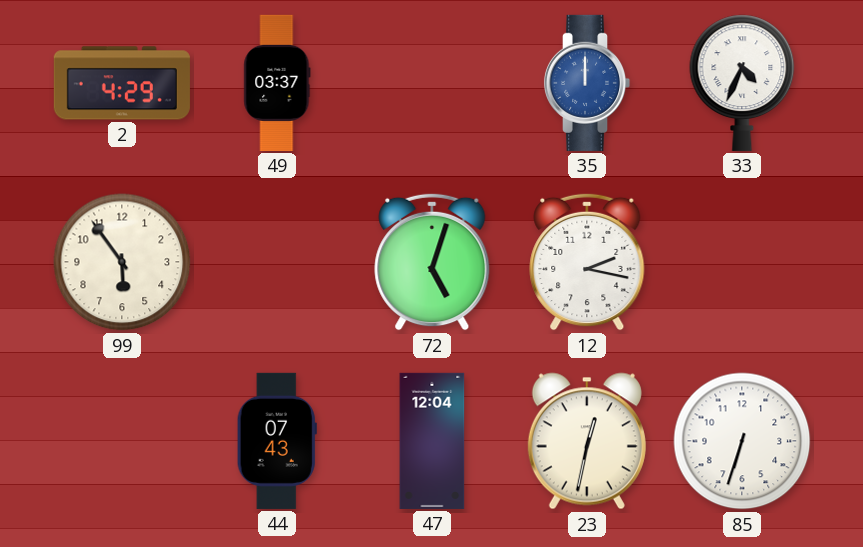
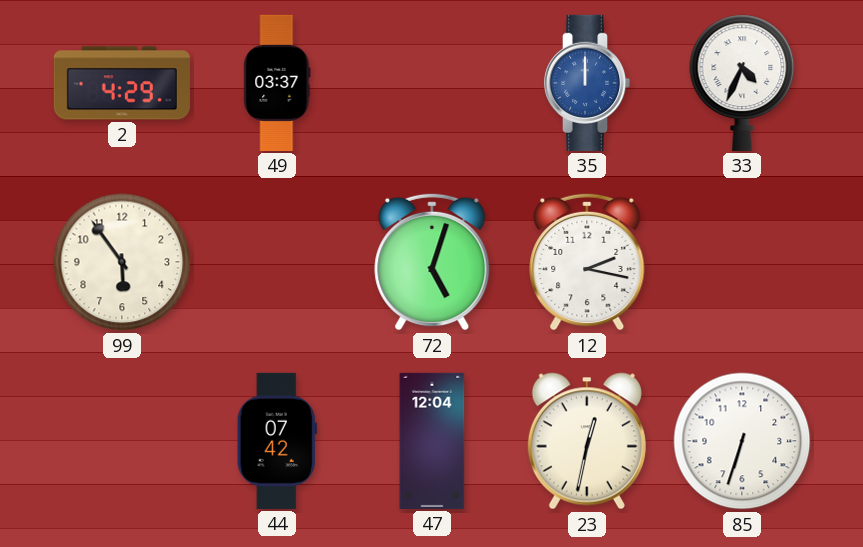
44: 07:43 -> 07:42
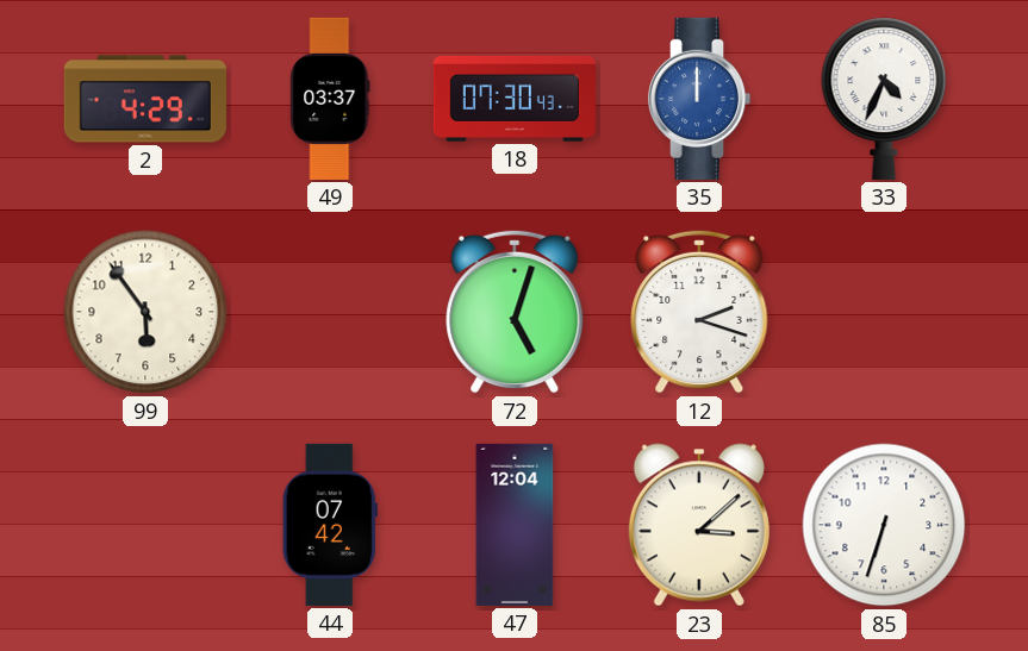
18: none -> 07:30
12: 2:17 -> 2:18
23: 12:32 -> 3:08
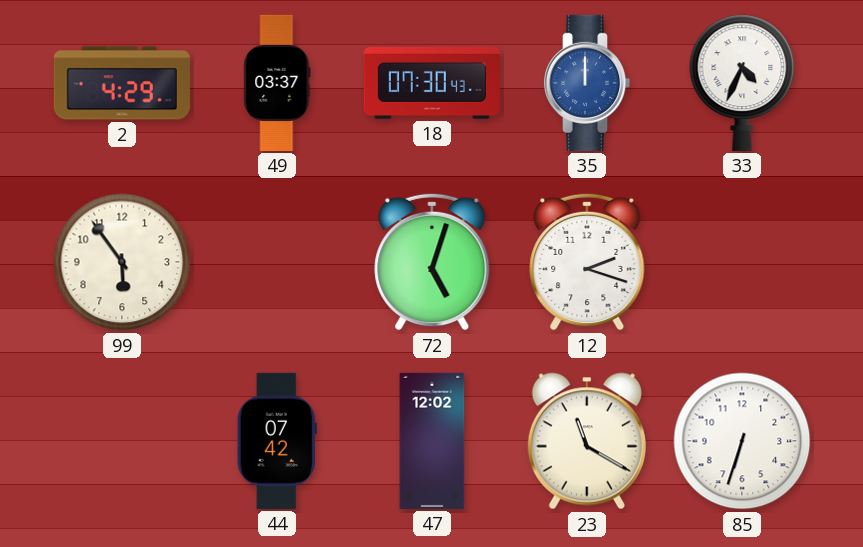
47: 12:04 -> 12:02
23: 3:08 -> 11:20
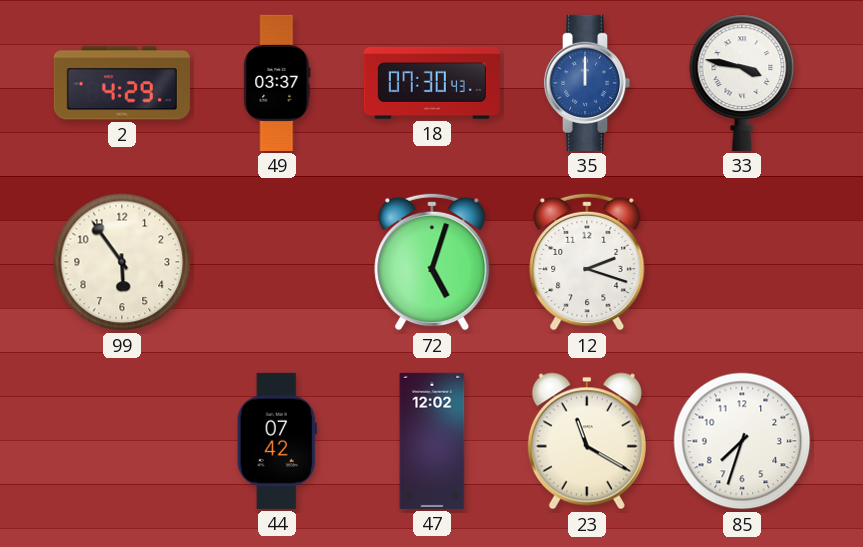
33: 4:34 -> 3:47
85: 6:33 -> 7:33
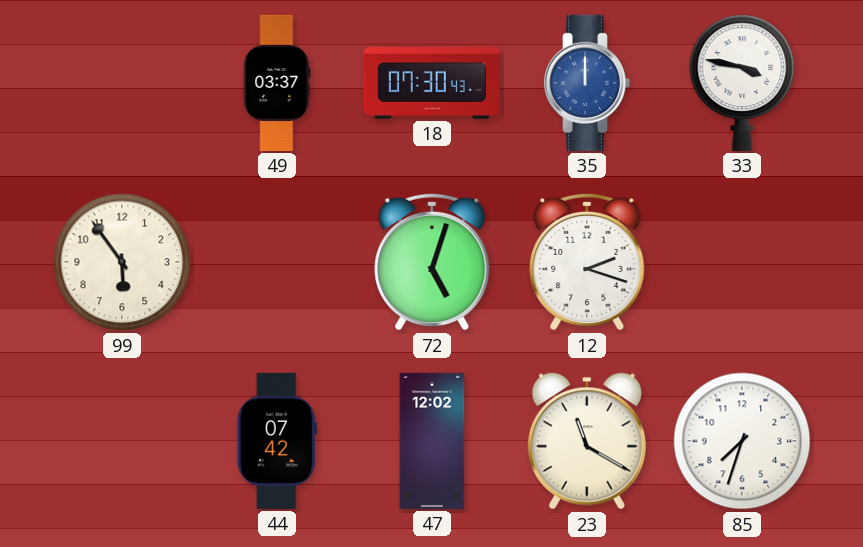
2: 4:29 -> none
